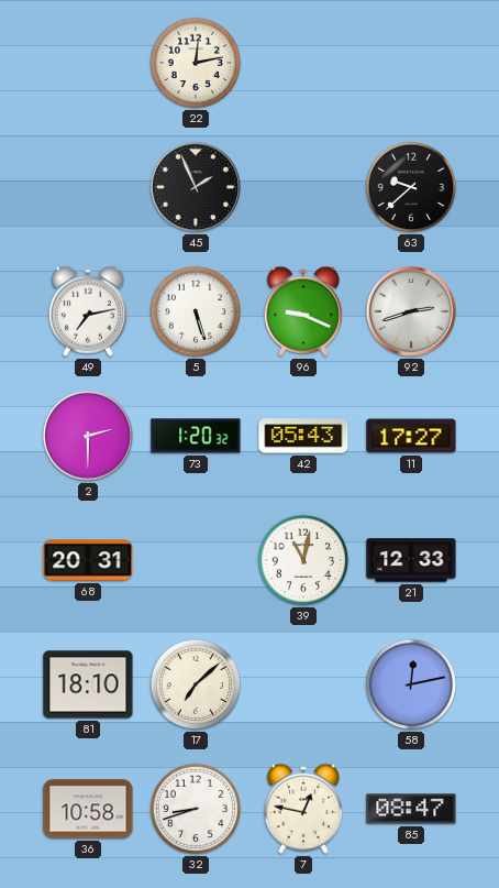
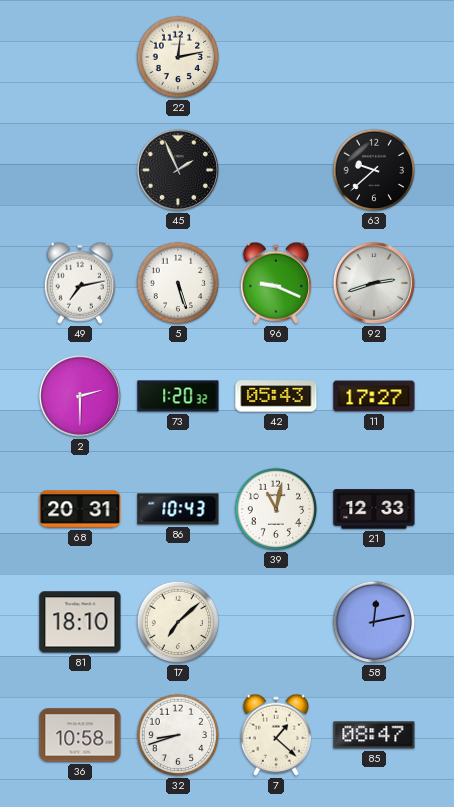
86: none -> 10:43
7: 12:47 -> 1:22
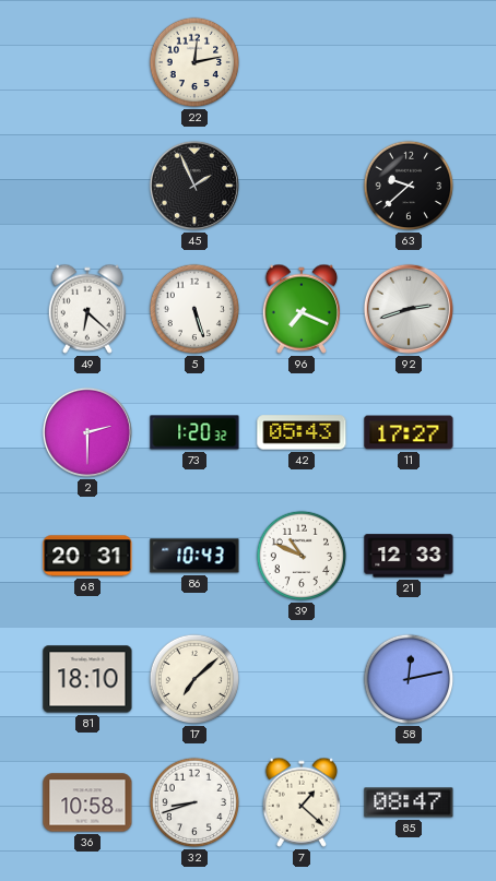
49: 7:13 -> 6:22
96: 9:19 -> 7:19
39: 11:02 -> 10:49
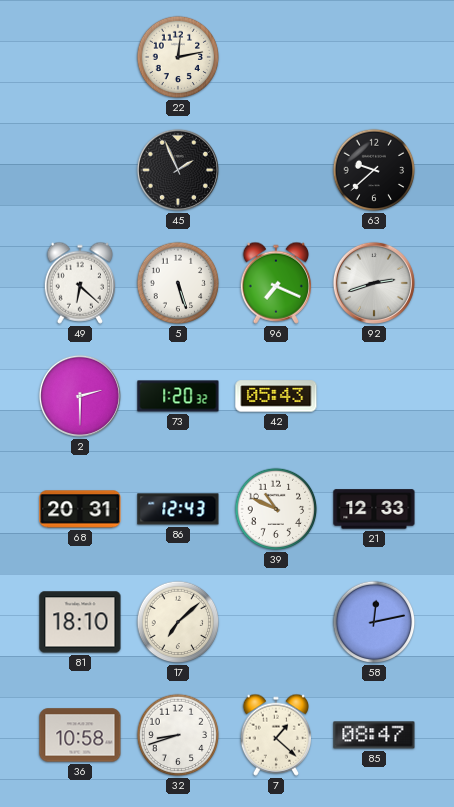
11: 17:27 -> none
86: 10:43 -> 12:43
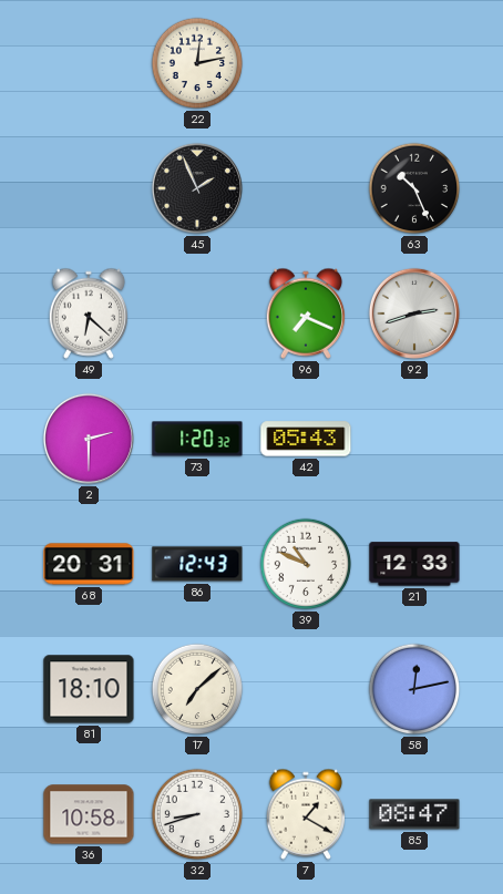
63: 9:38 -> 10:26
5: 5:27 -> none
7: 1:22 -> 1:20
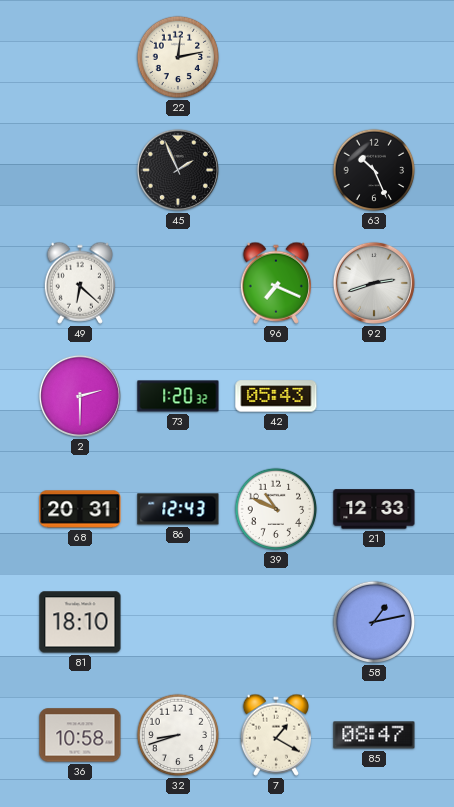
17: 7:08 -> none
58: 12:13 -> 1:13
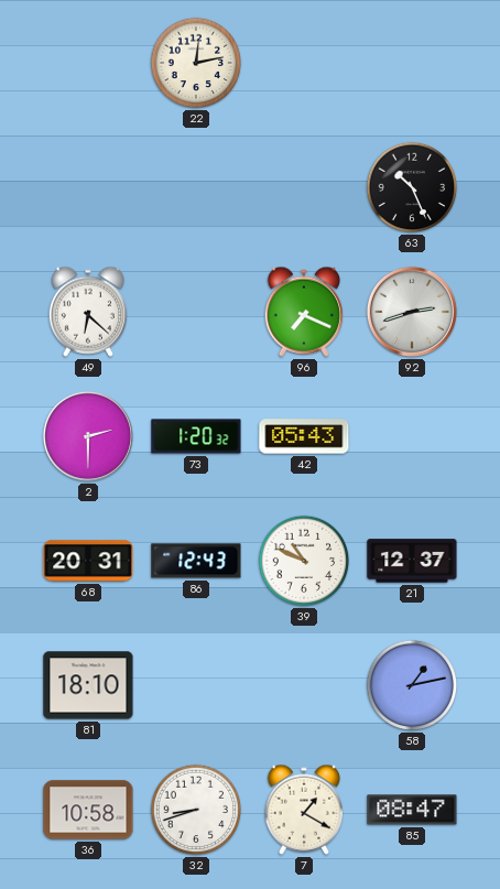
45: 1:56 -> none
21: 12:33 -> 12:37
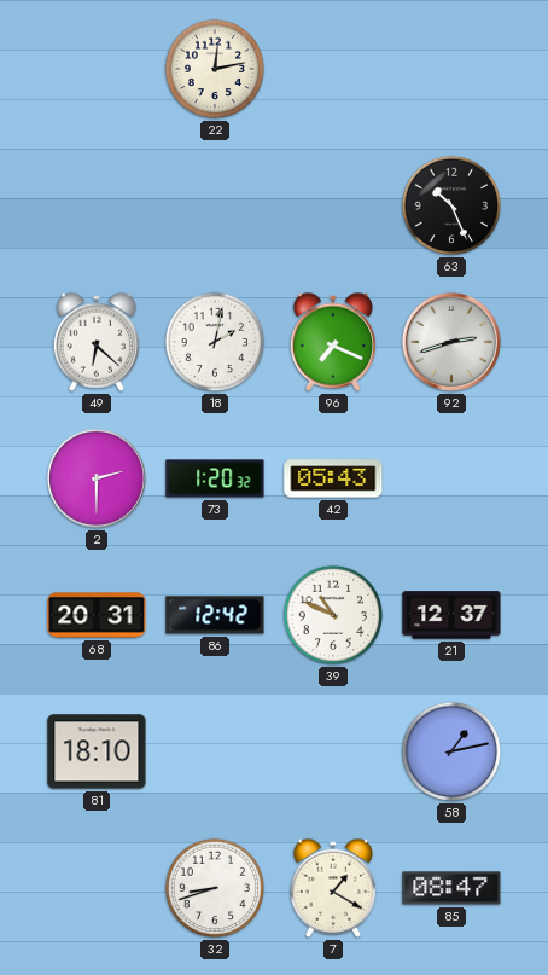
18: none -> 2:02
86: 12:43 -> 12:42
36: 10:58 -> none
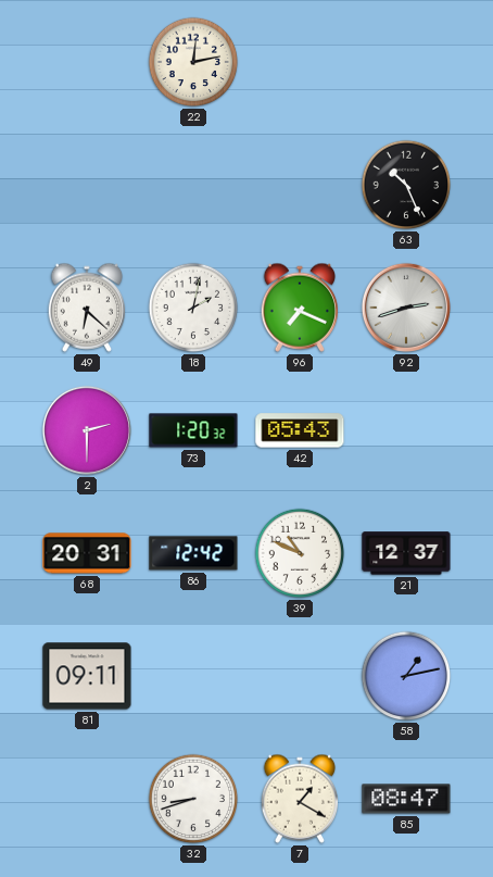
81: 18:10 -> 09:11
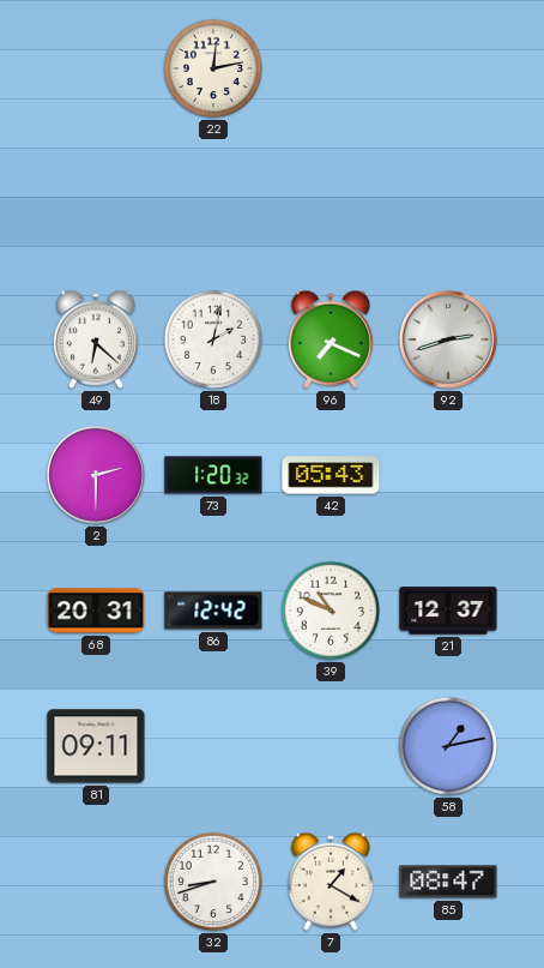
63: 10:26 -> none
